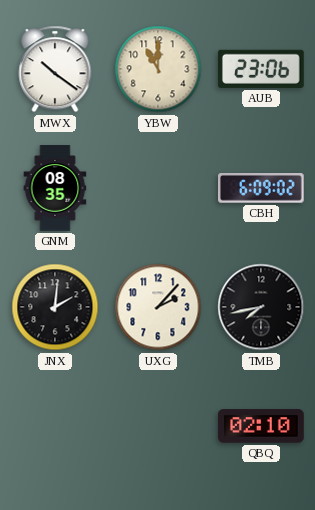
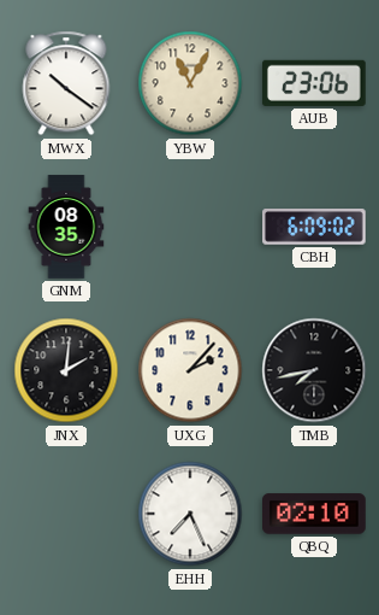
YBW: 11:00 -> 11:05
EHH: none -> 7:26
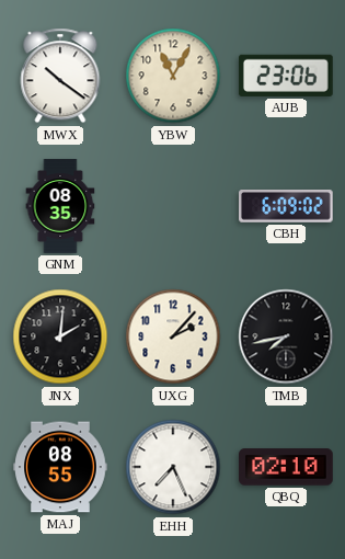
MAJ: none -> 08:55
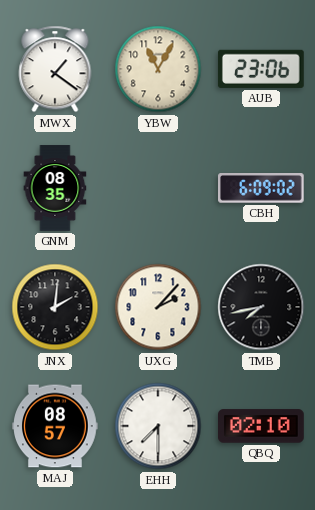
MWX: 10:21 -> 1:21
MAJ: 08:55 -> 08:57
EHH: 7:26 -> 7:30
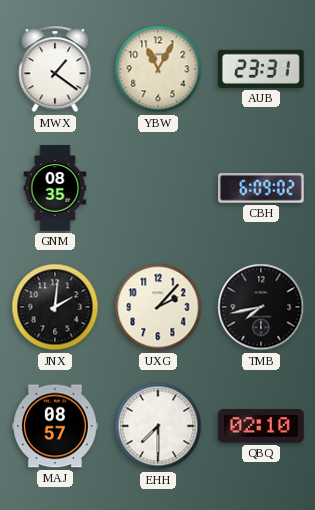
AUB: 23:06 -> 23:31
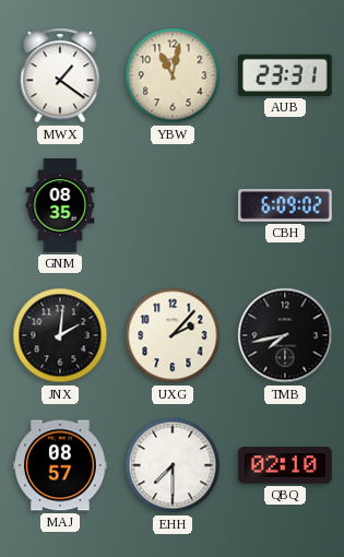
YBW: 11:05 -> 11:02
